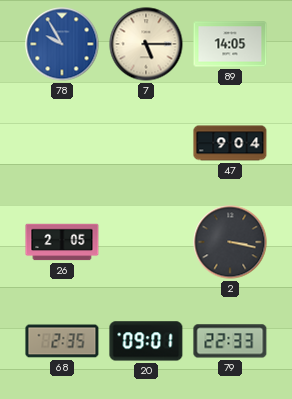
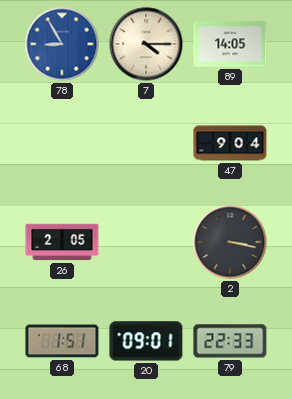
78: 9:55 -> 8:55
7: 5:15 -> 4:15
68: 2:35 -> 1:51
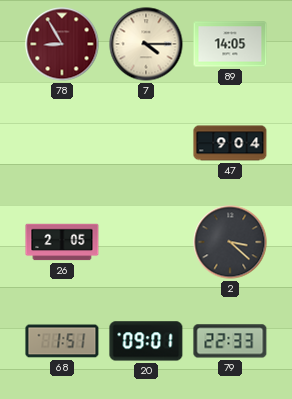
78 dial: blue -> burgundy
2: 3:17 -> 3:22
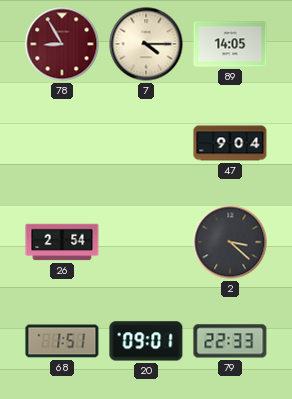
26: 2:05 -> 2:54
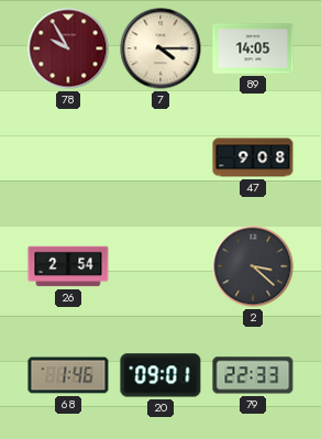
78: 8:55 -> 9:55
47: 9:04 -> 9:08
68: 1:51 -> 1:46
